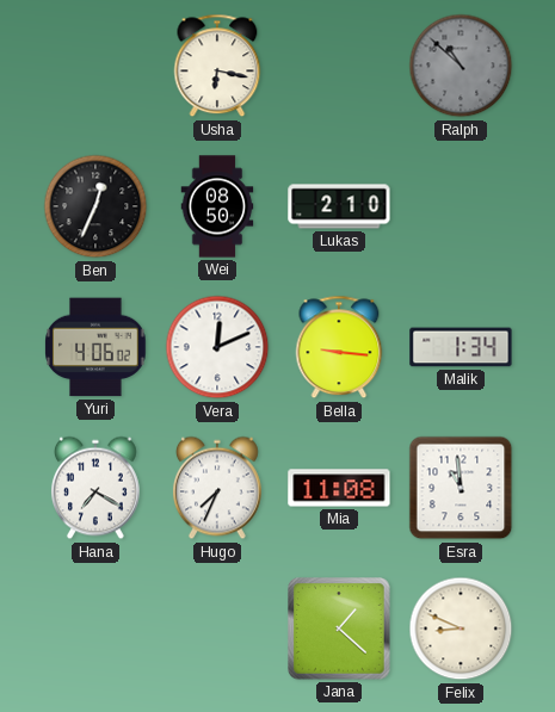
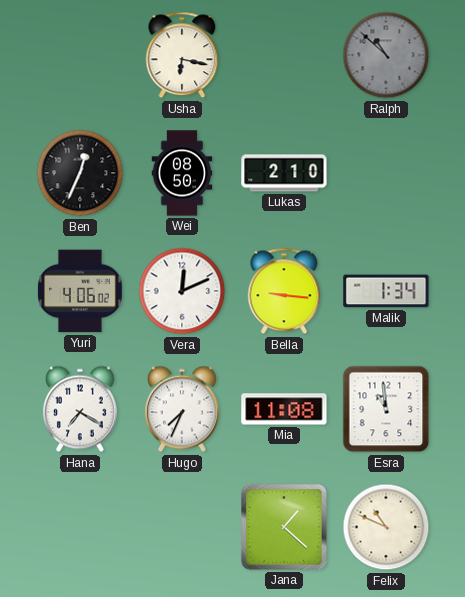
Felix: 8:49 -> 10:49
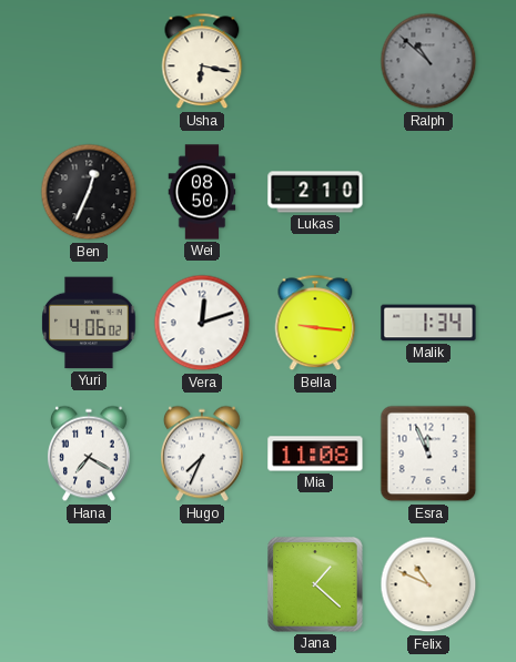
Vera: 12:11 -> 12:12
Esra: 10:59 -> 11:56
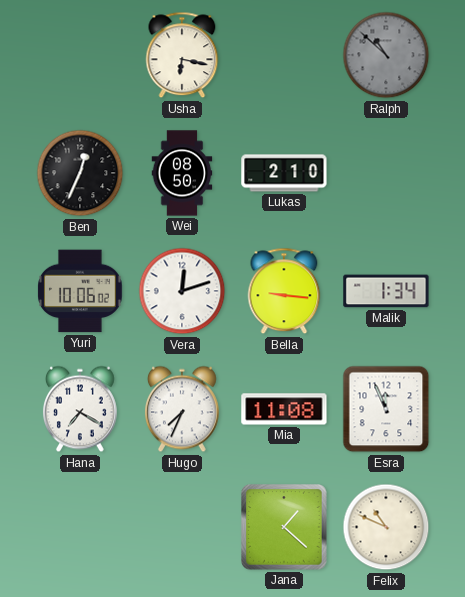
Yuri: 4:06 -> 10:06
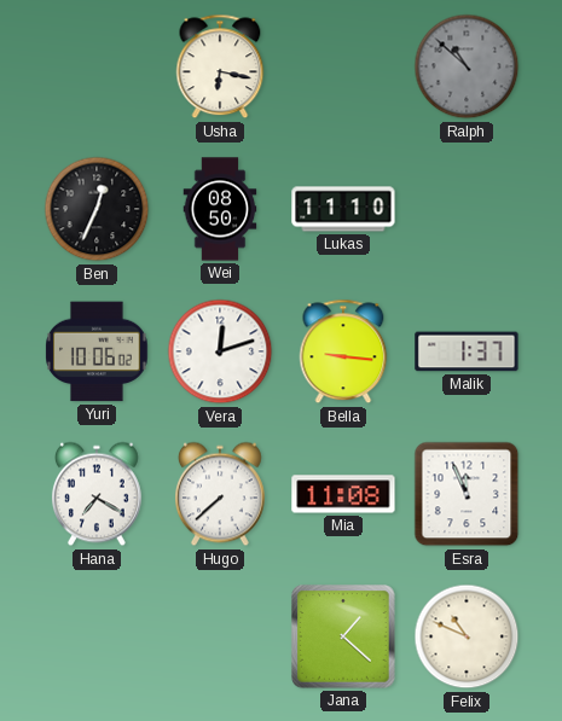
Lukas: 2:10 -> 11:10
Malik: 1:34 -> 1:37
Hugo: 7:34 -> 7:38
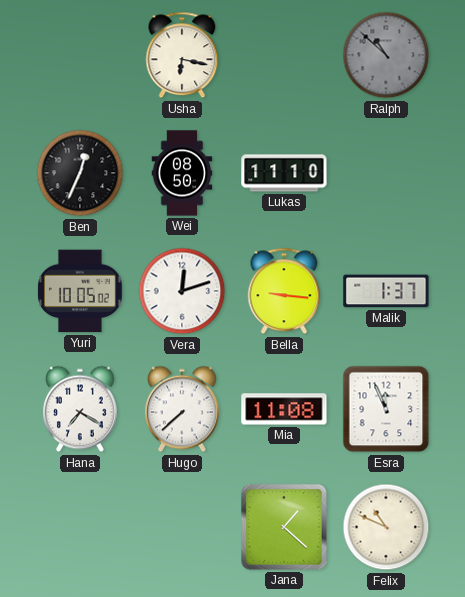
Yuri: 10:06 -> 10:05
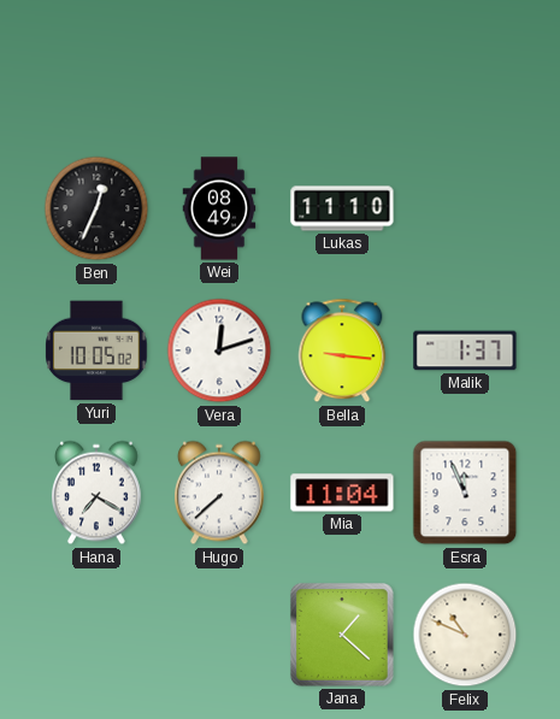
Usha: 6:17 -> none
Ralph: 10:52 -> none
Wei: 08:50 -> 08:49
Mia: 11:08 -> 11:04
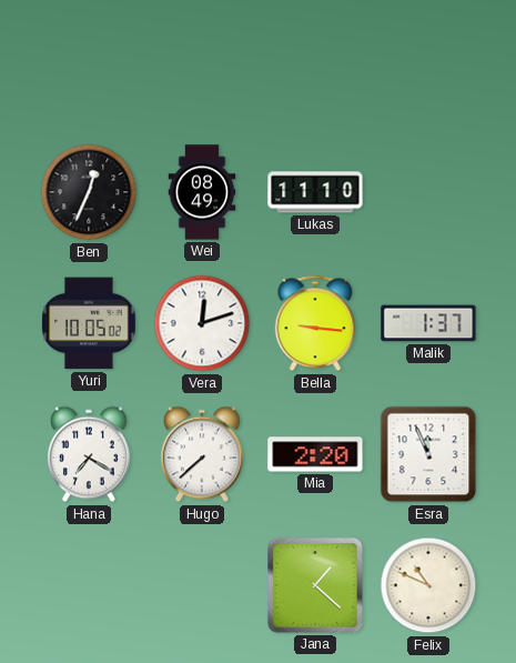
Mia: 11:04 -> 2:20
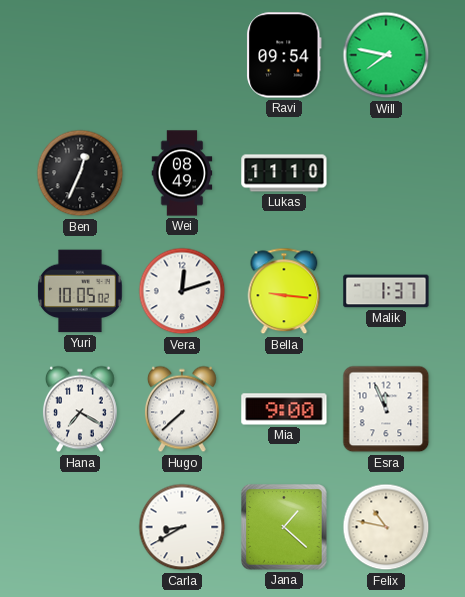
Ravi: none -> 09:54
Will: none -> 7:47
Mia: 2:20 -> 9:00
Carla: none -> 8:40
Felix: 10:49 -> 10:47
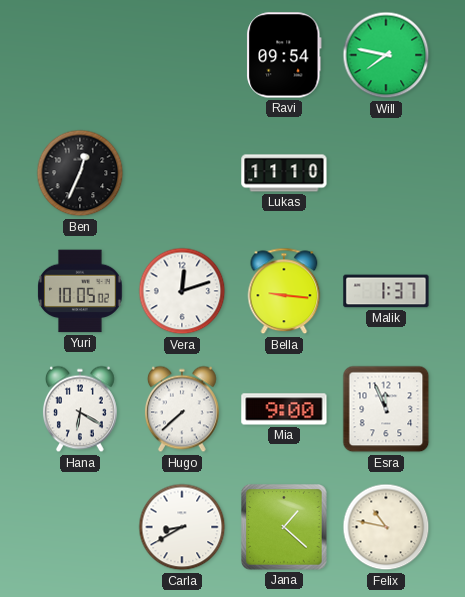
Wei: 08:49 -> none
Hana: 7:20 -> 6:20
